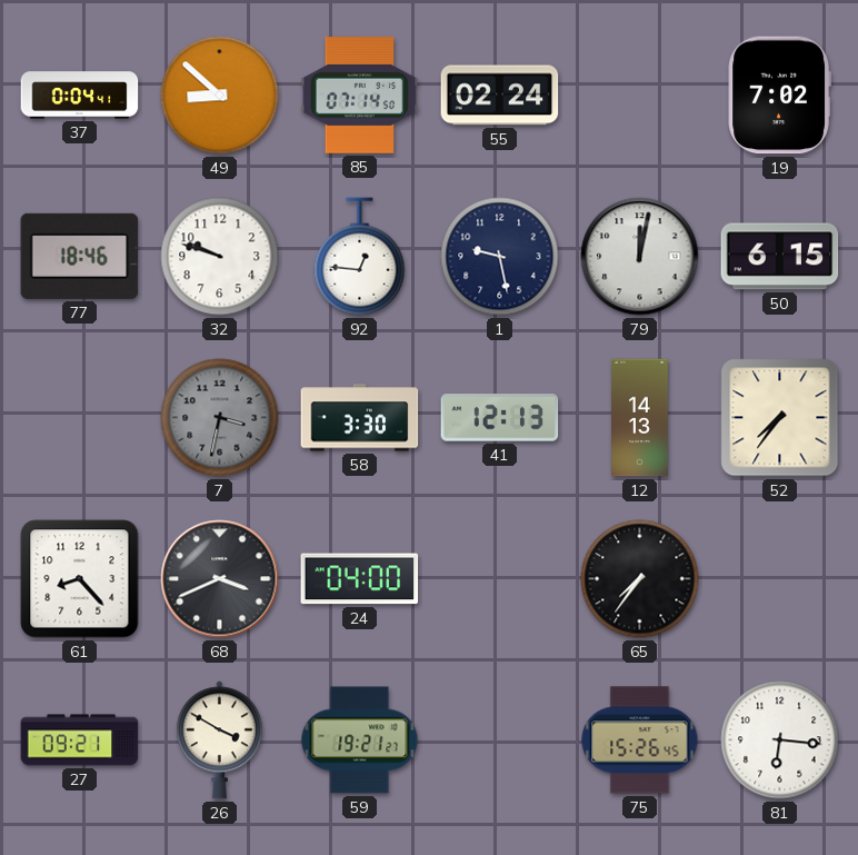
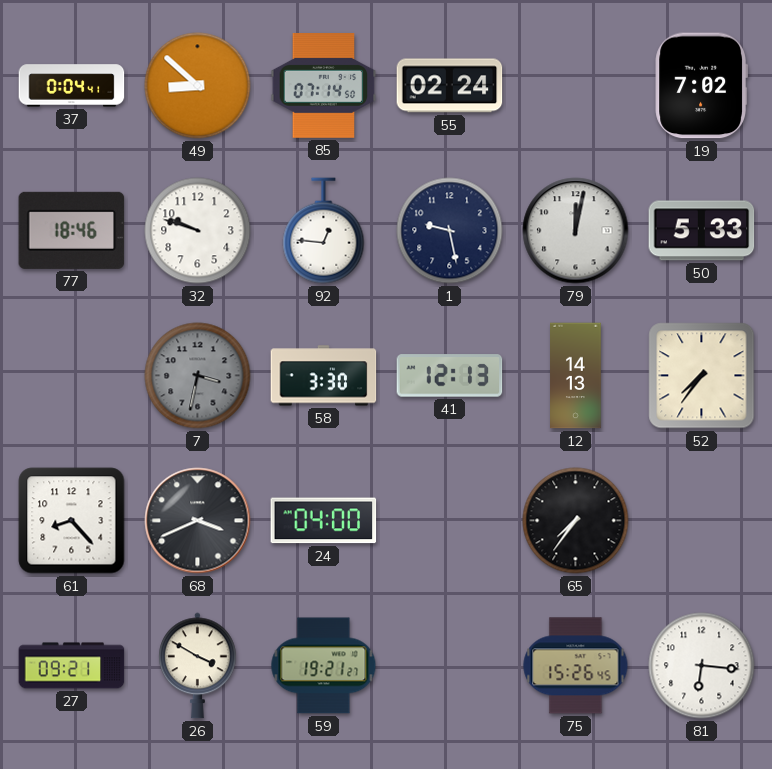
50: 6:15 -> 5:33
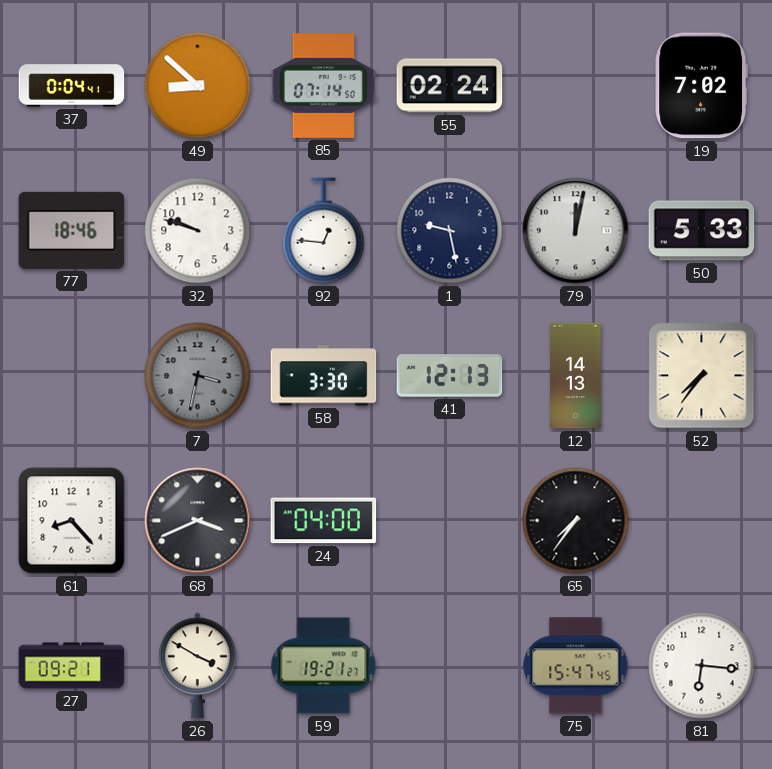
75: 15:26 -> 15:47
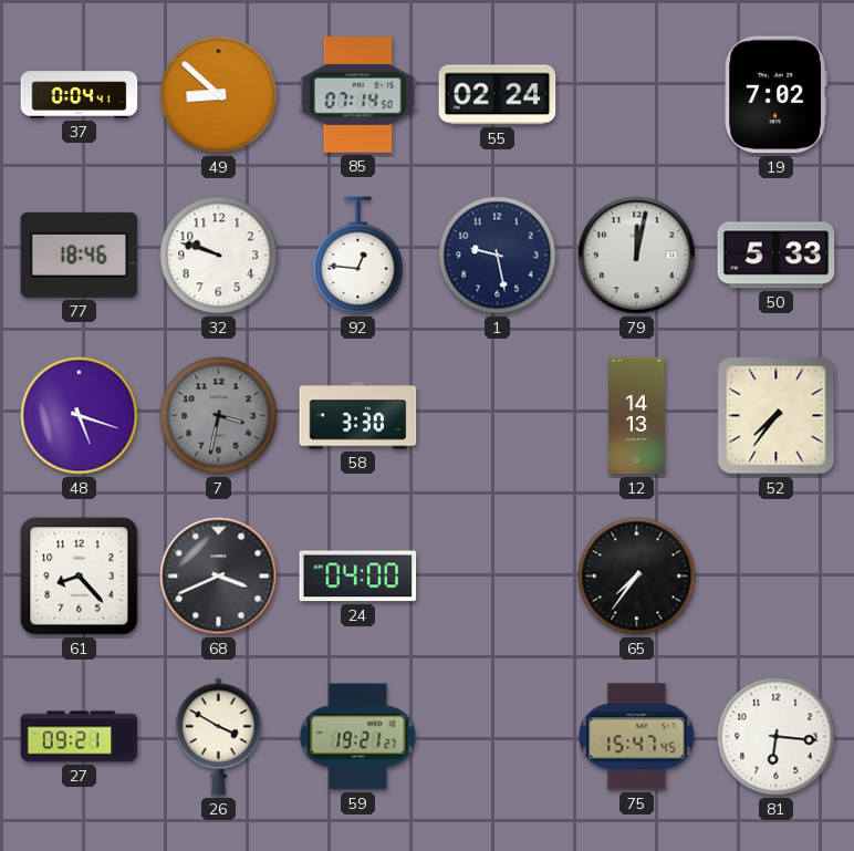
48: none -> 5:18
41: 12:13 -> none
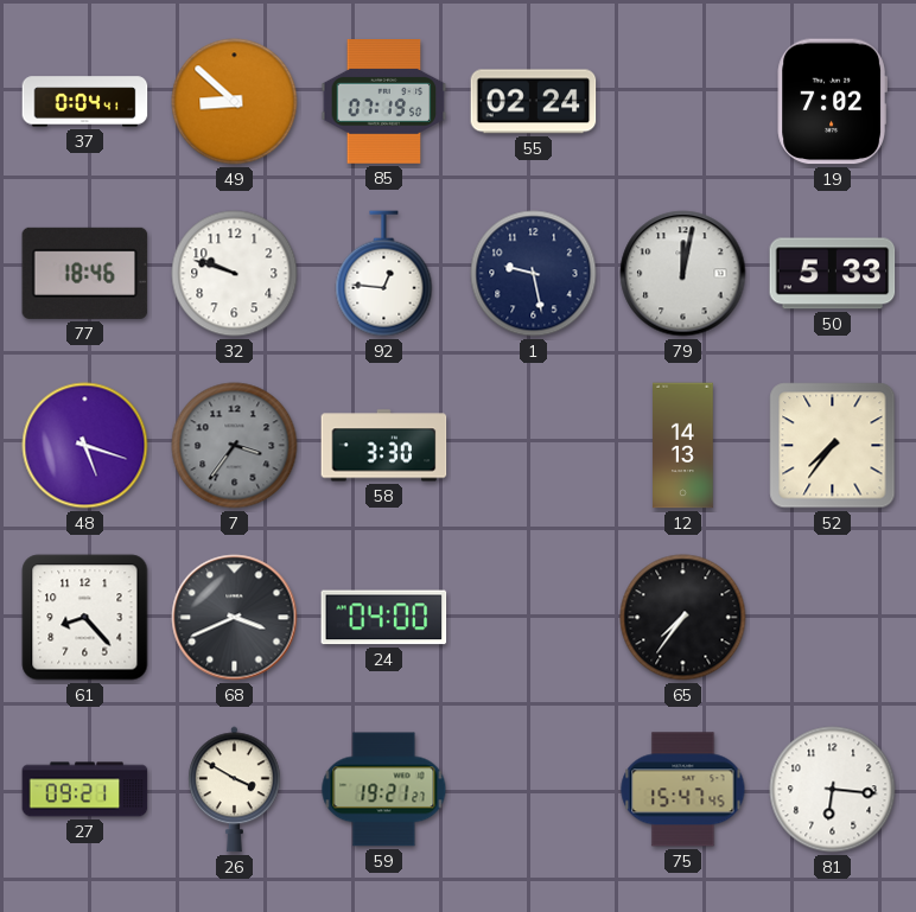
85: 07:14 -> 07:19
7: 3:32 -> 3:36
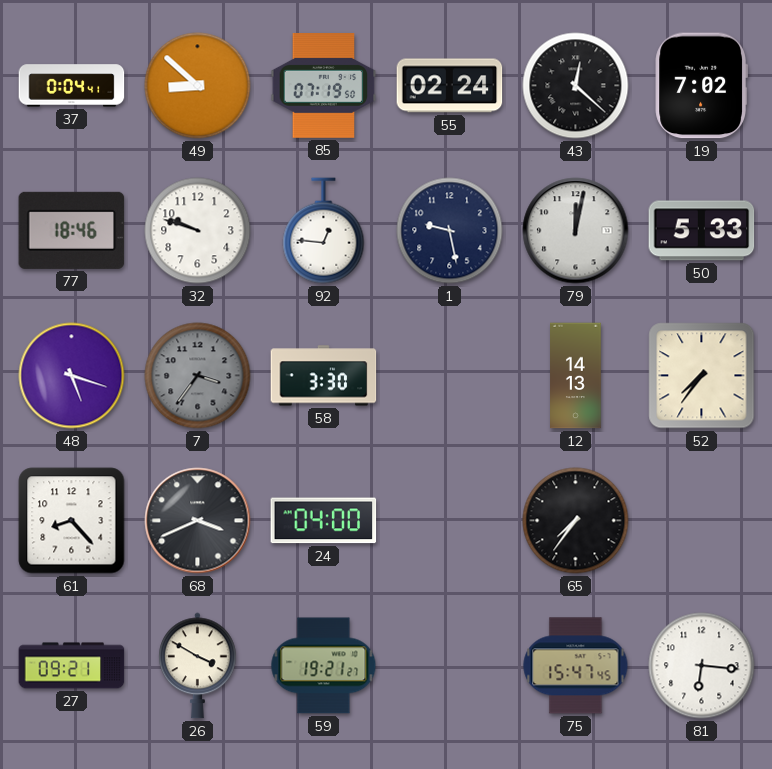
43: none -> 12:22
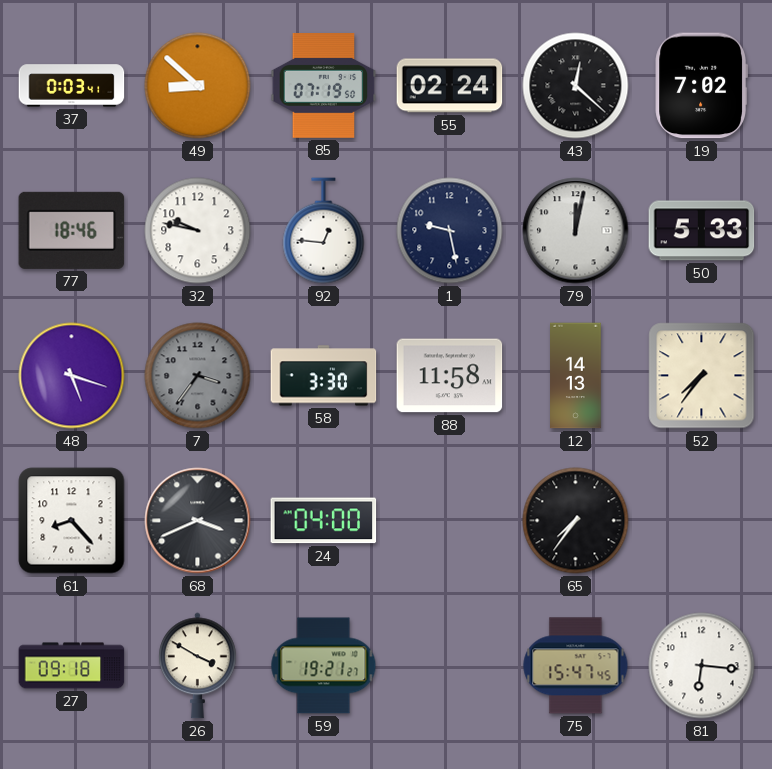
37: 0:04 -> 0:03
32: 9:48 -> 9:47
88: none -> 11:58
27: 09:21 -> 09:18
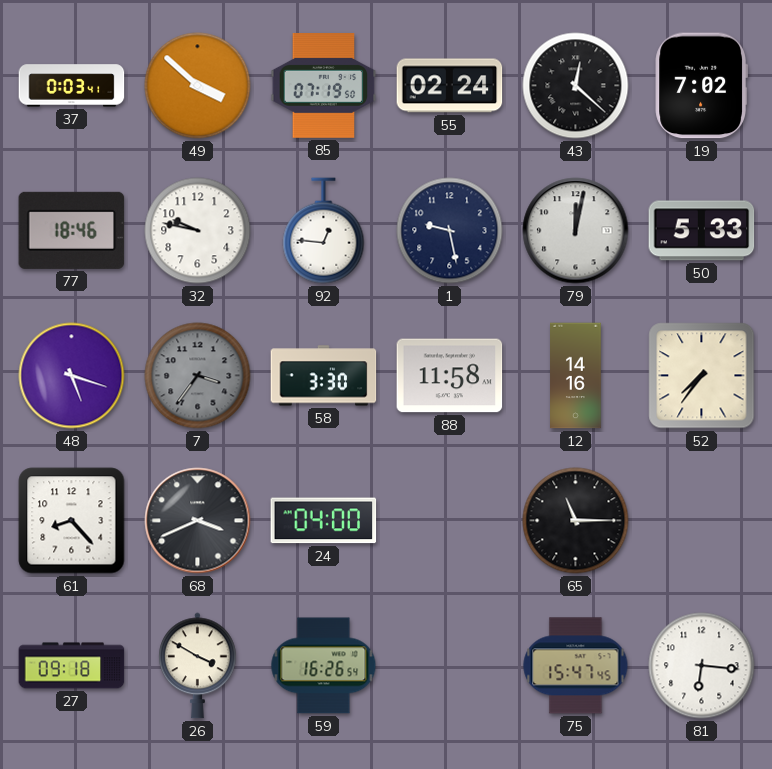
49: 8:52 -> 3:52
12: 14:13 -> 14:16
65: 7:36 -> 11:15
59: 19:21 -> 16:26
